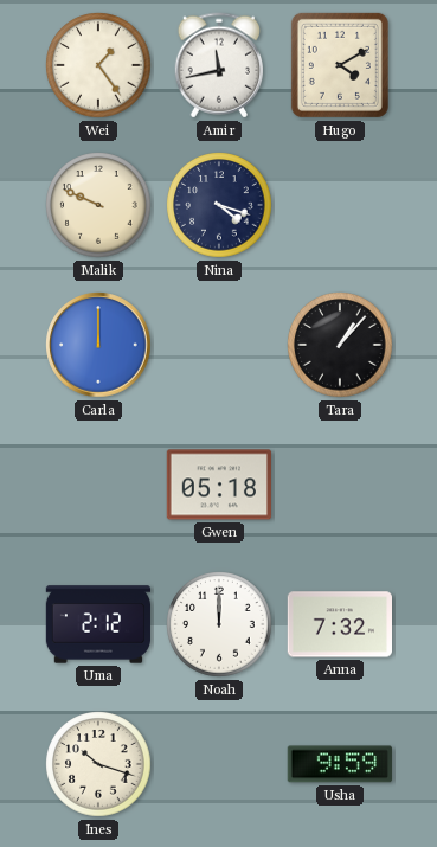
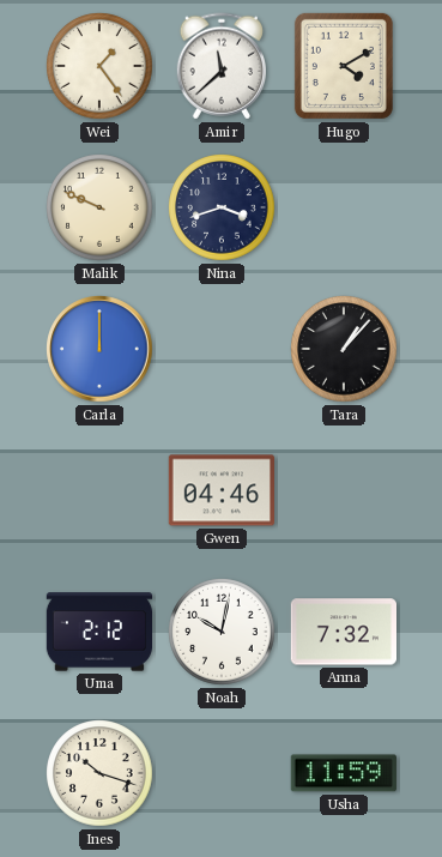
Amir: 11:43 -> 11:38
Nina: 4:18 -> 3:42
Gwen: 05:18 -> 04:46
Noah: 12:00 -> 10:02
Usha: 9:59 -> 11:59
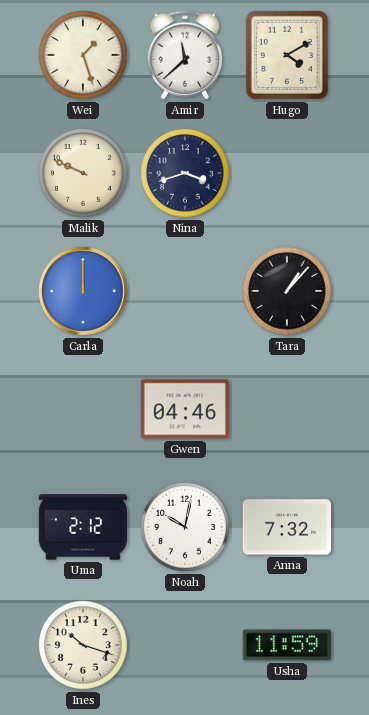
Wei: 1:24 -> 1:27
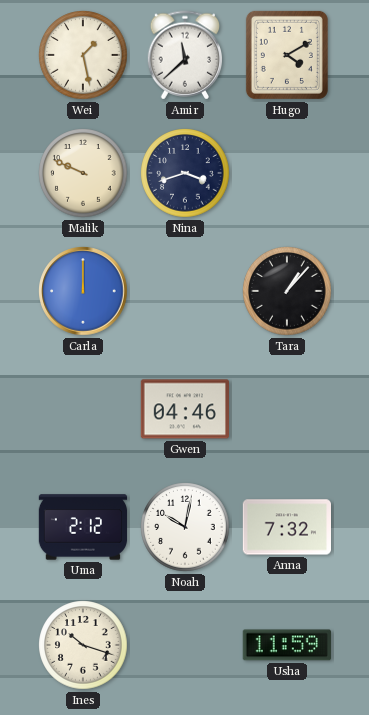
Wei: 1:27 -> 1:28
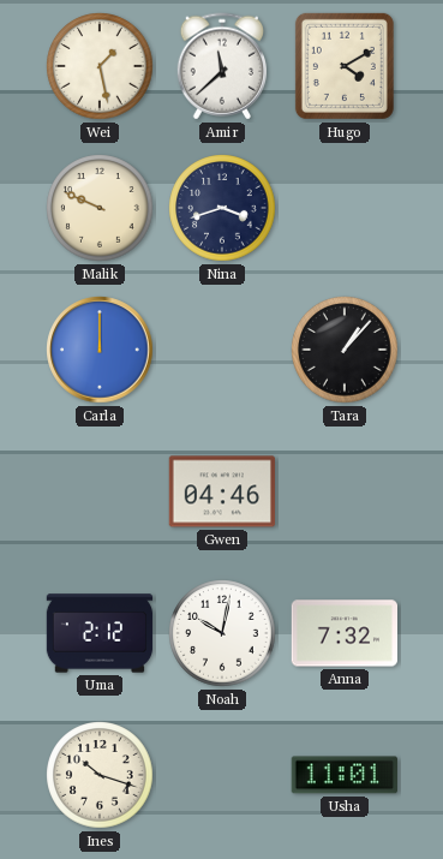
Usha: 11:59 -> 11:01
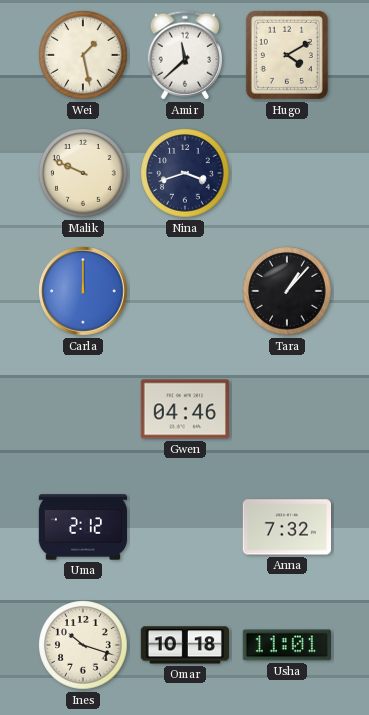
Noah: 10:02 -> none
Omar: none -> 10:18
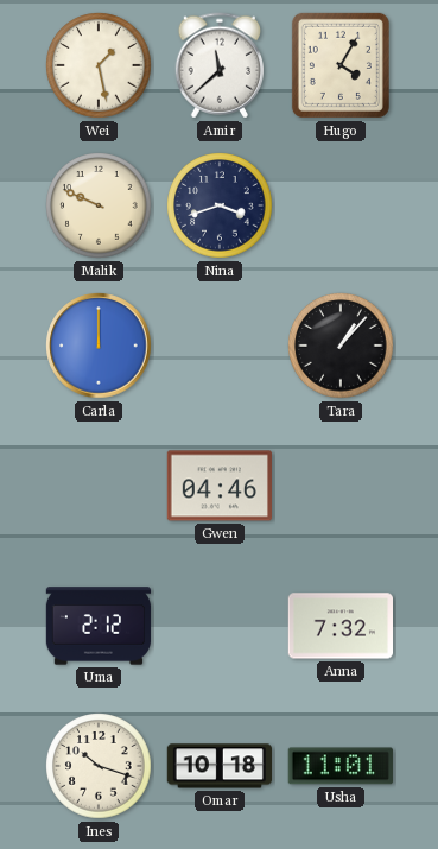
Hugo: 4:10 -> 4:05
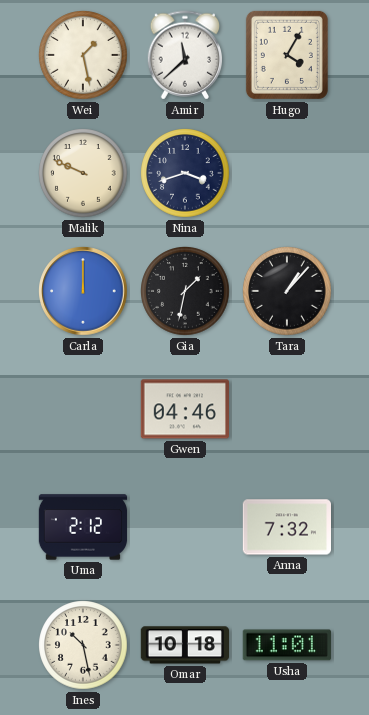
Gia: none -> 1:32
Ines: 10:18 -> 10:28
